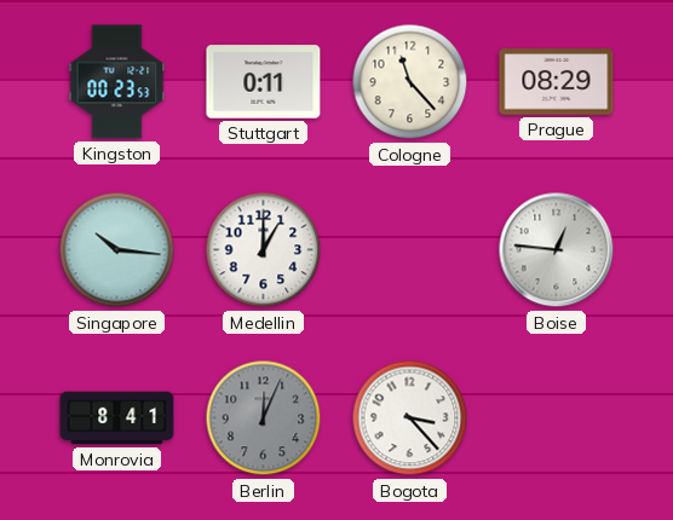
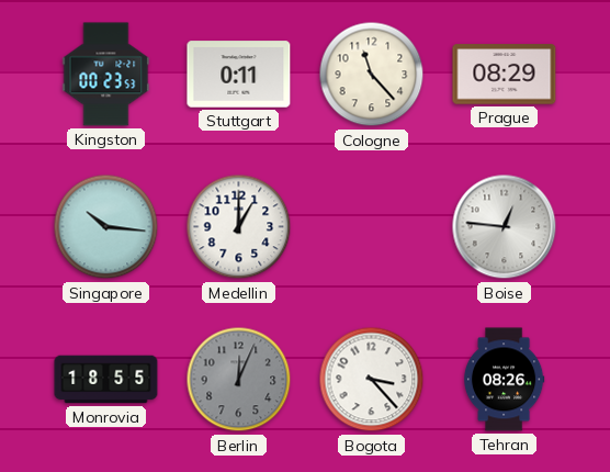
Monrovia: 8:41 -> 18:55
Tehran: none -> 08:26
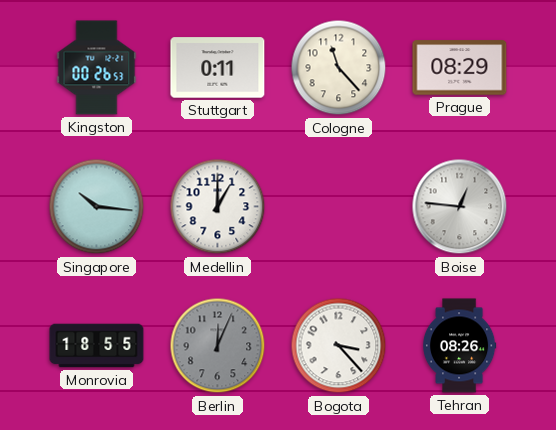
Kingston: 00:23 -> 00:26
